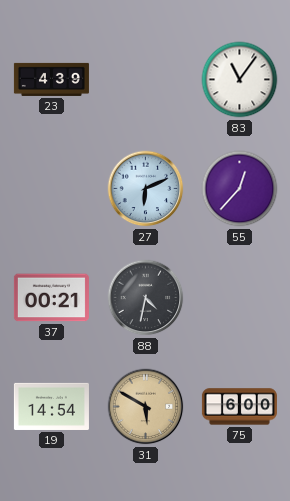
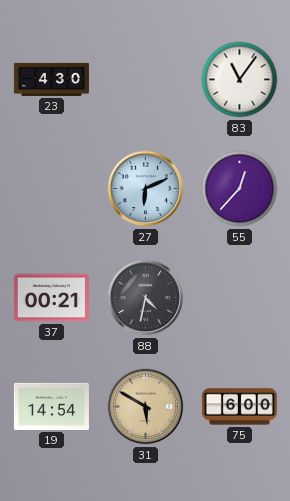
23: 4:39 -> 4:30
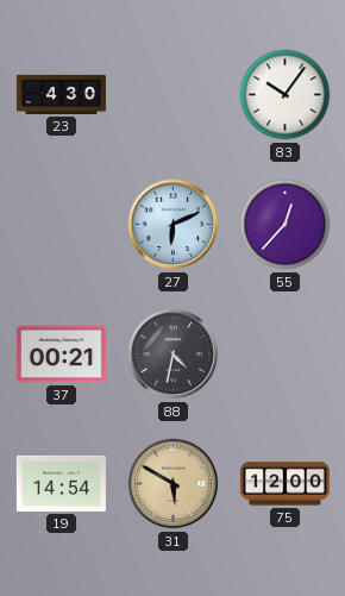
83: 11:06 -> 10:06
75: 6:00 -> 12:00
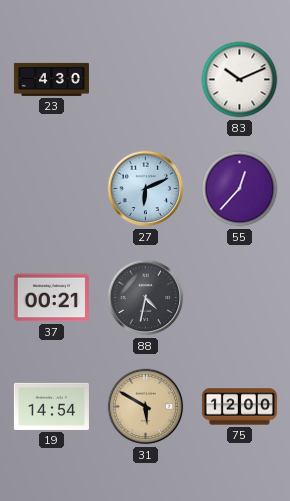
83: 10:06 -> 10:11
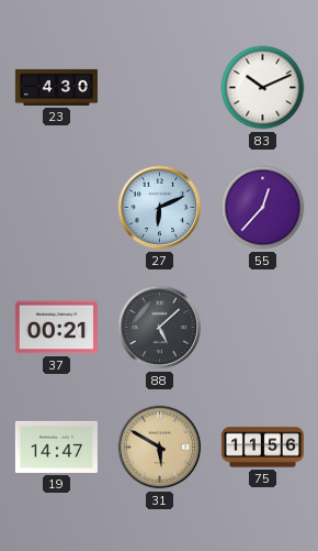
88: 4:32 -> 5:08
19: 14:54 -> 14:47
75: 12:00 -> 11:56
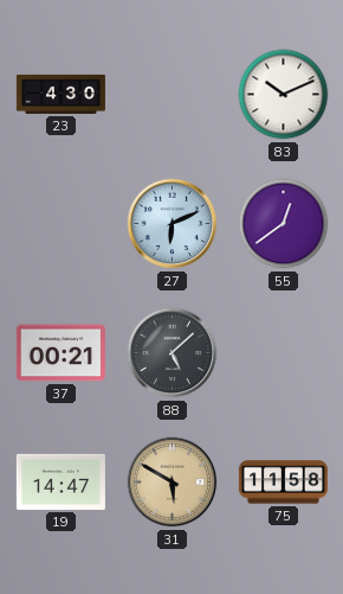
55: 12:37 -> 12:39
75: 11:56 -> 11:58
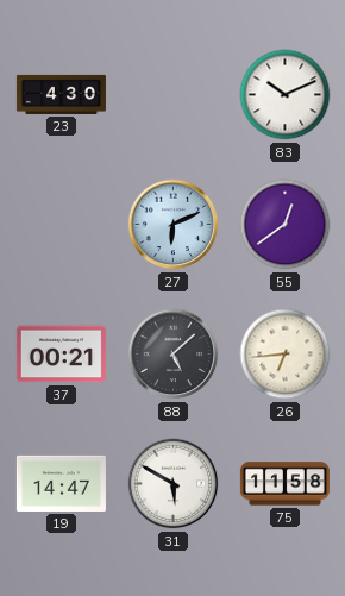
26: none -> 6:44
31 dial: champagne -> white
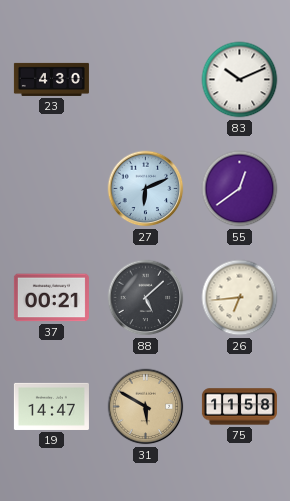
31 dial: white -> champagne
